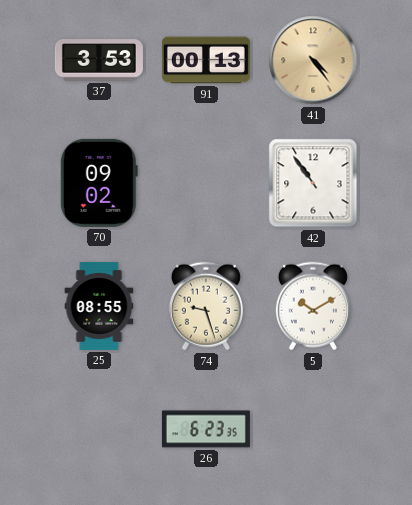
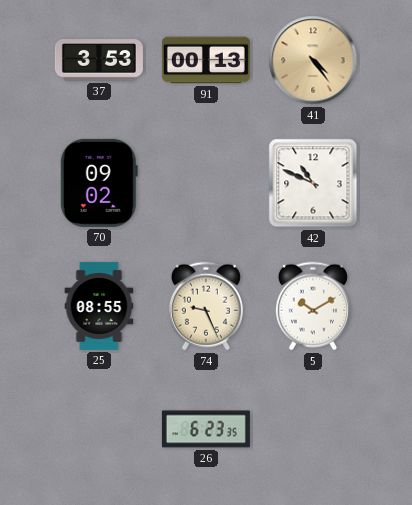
42: 10:54 -> 10:49
74: 9:27 -> 9:26
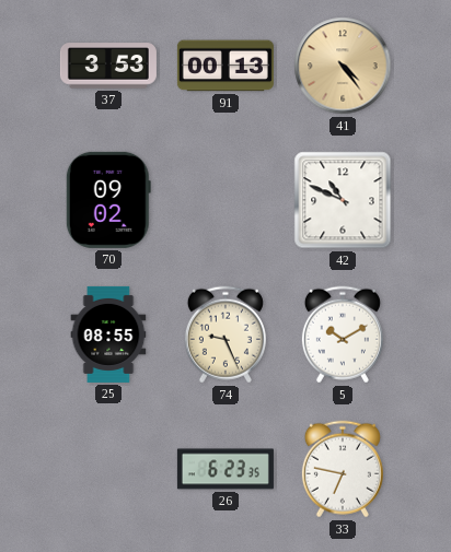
33: none -> 6:47
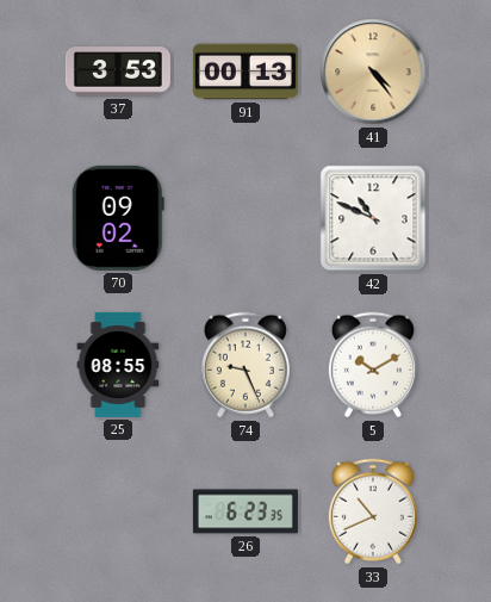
33: 6:47 -> 10:41
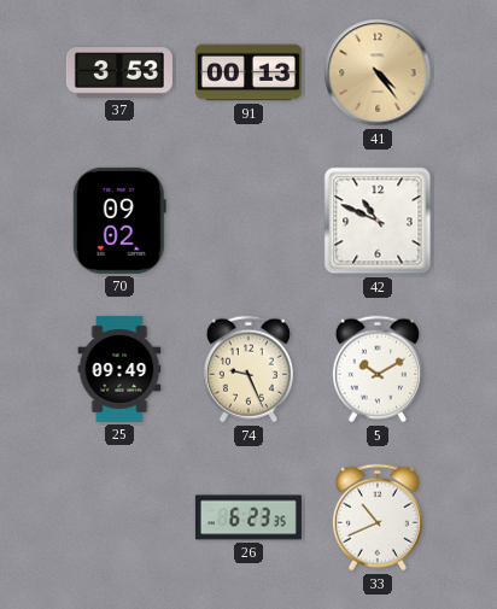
25: 08:55 -> 09:49
